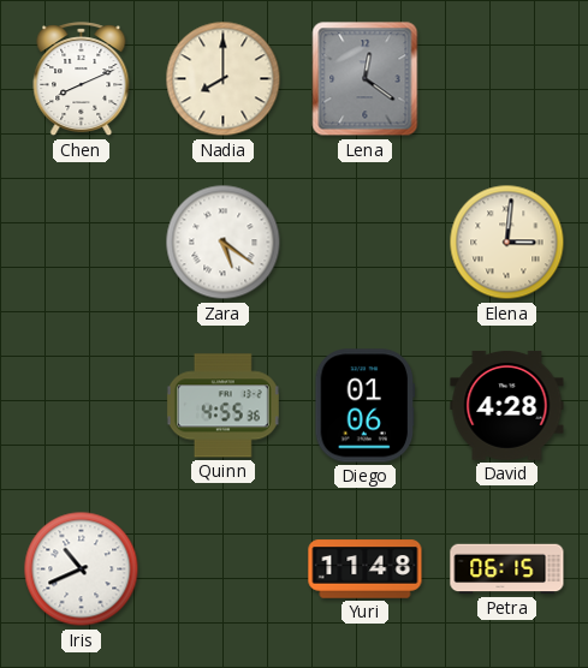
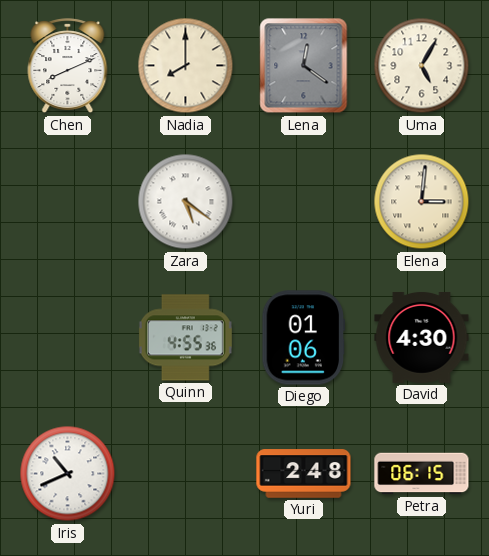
Uma: none -> 5:05
David: 4:28 -> 4:30
Yuri: 11:48 -> 2:48
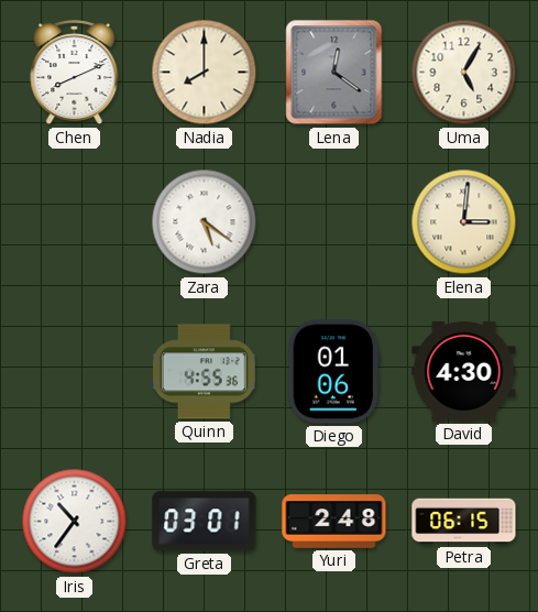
Iris: 10:41 -> 10:36
Greta: none -> 03:01
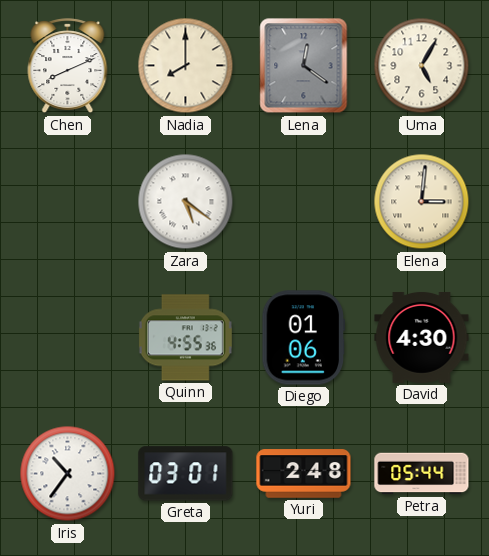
Petra: 06:15 -> 05:44
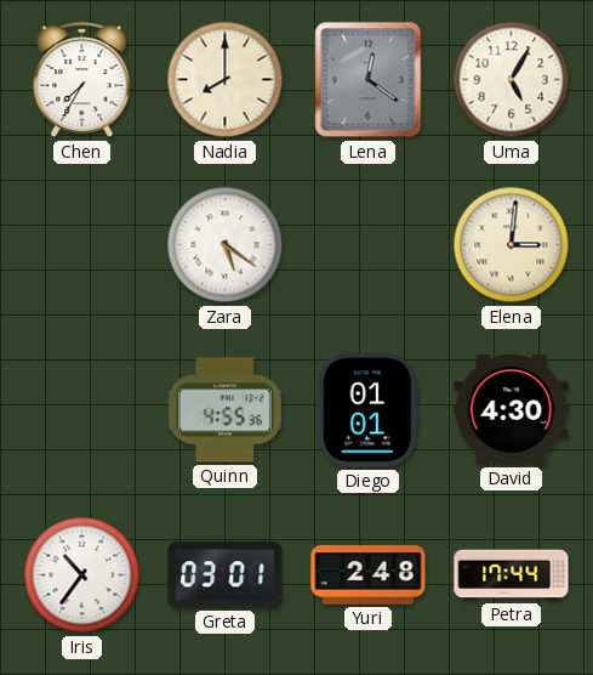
Chen: 8:11 -> 7:35
Diego: 01:06 -> 01:01
Petra: 05:44 -> 17:44
